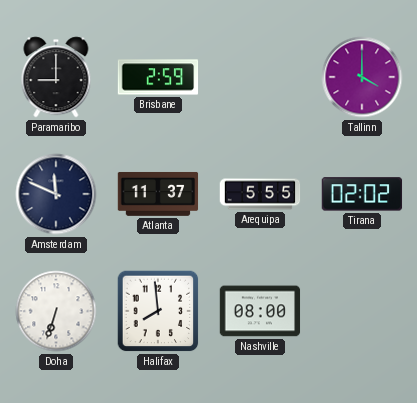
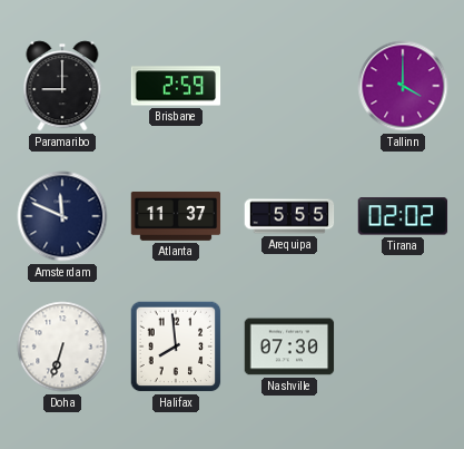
Nashville: 08:00 -> 07:30
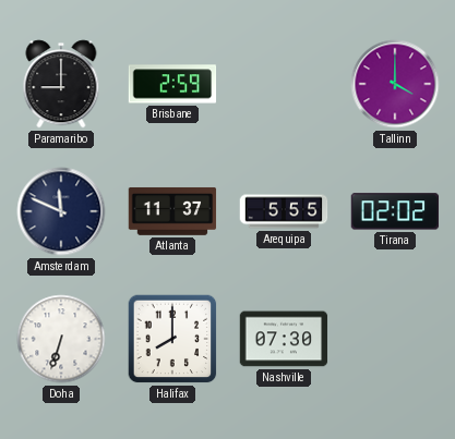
Halifax: 7:59 -> 8:00
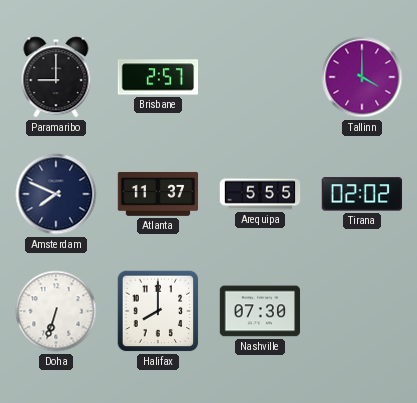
Brisbane: 2:59 -> 2:57
Amsterdam: 11:49 -> 7:49
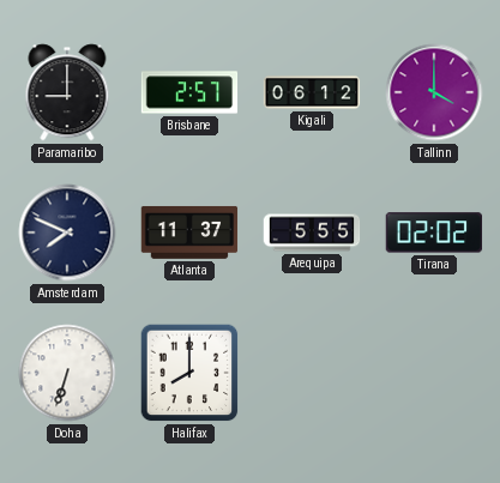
Kigali: none -> 06:12
Nashville: 07:30 -> none
